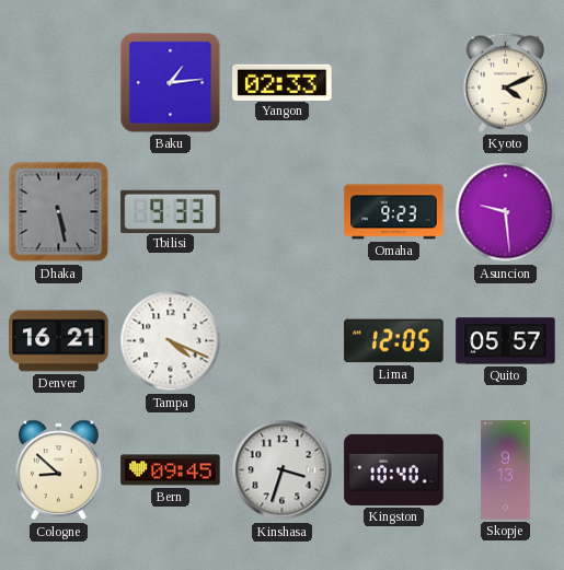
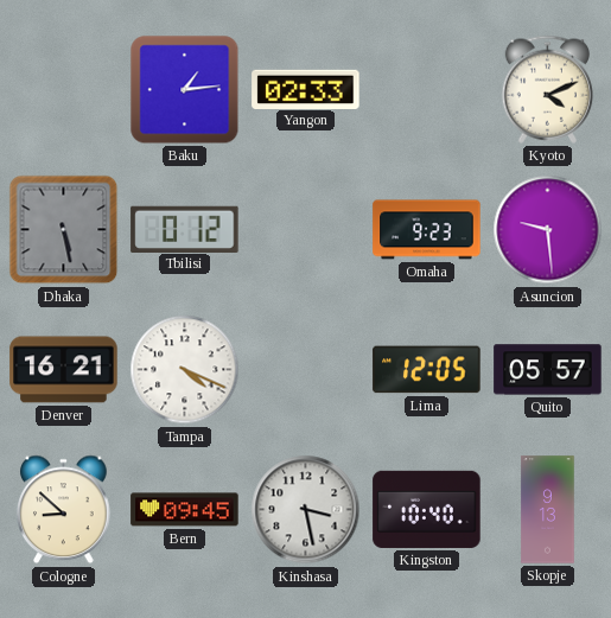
Tbilisi: 9:33 -> 0:12
Kinshasa: 3:33 -> 3:28
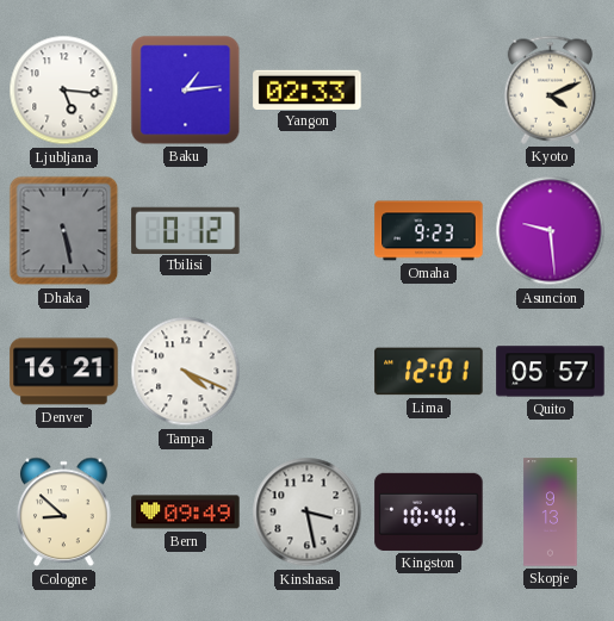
Ljubljana: none -> 5:16
Lima: 12:05 -> 12:01
Bern: 09:45 -> 09:49
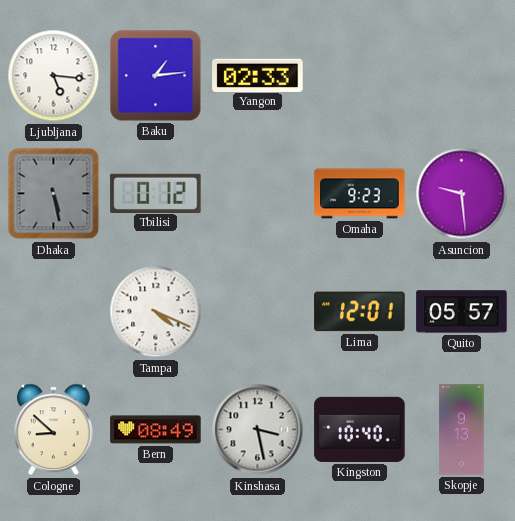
Kyoto: 4:11 -> none
Denver: 16:21 -> none
Bern: 09:49 -> 08:49
